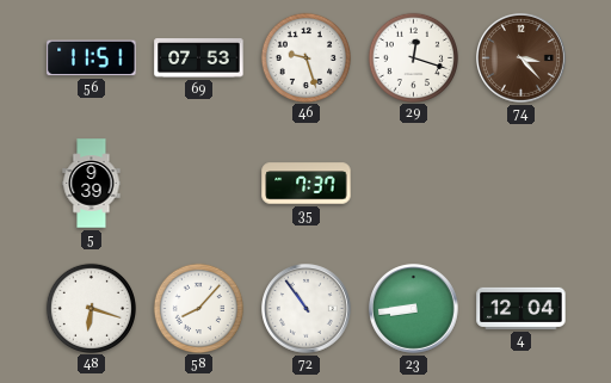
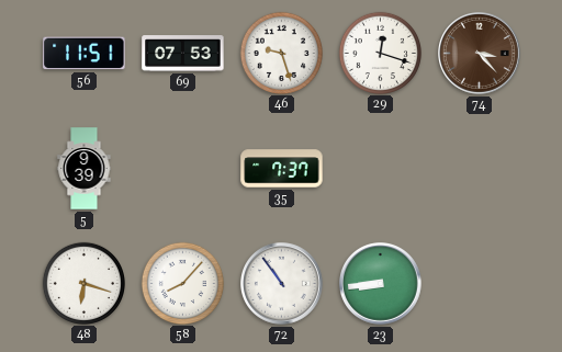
4: 12:04 -> none
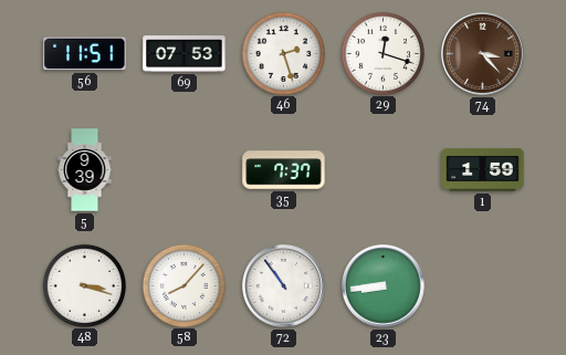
46: 9:27 -> 2:27
1: none -> 1:59
48: 6:18 -> 3:18
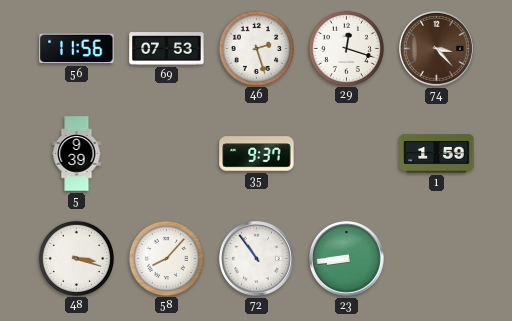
56: 11:51 -> 11:56
35: 7:37 -> 9:37
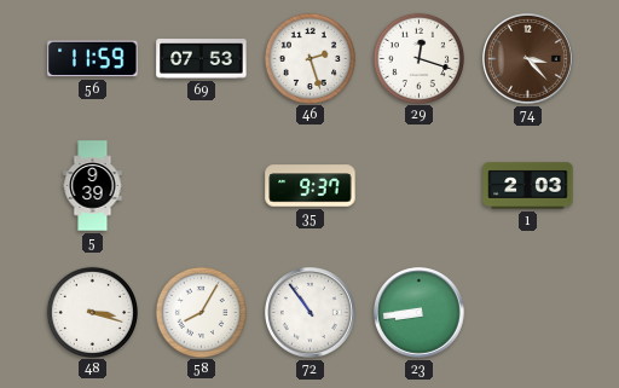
56: 11:56 -> 11:59
1: 1:59 -> 2:03
58: 8:07 -> 8:05
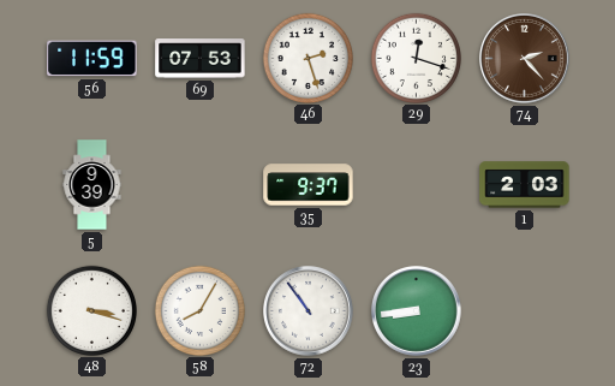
74: 3:23 -> 2:23
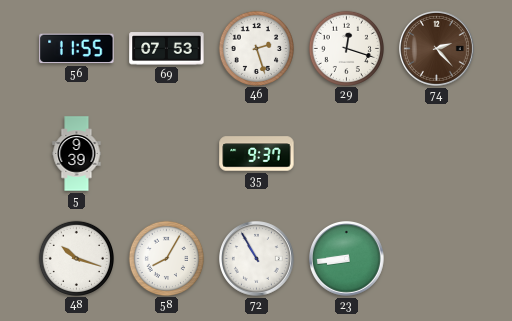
56: 11:59 -> 11:55
1: 2:03 -> none
48: 3:18 -> 10:18
72: 10:54 -> 10:55
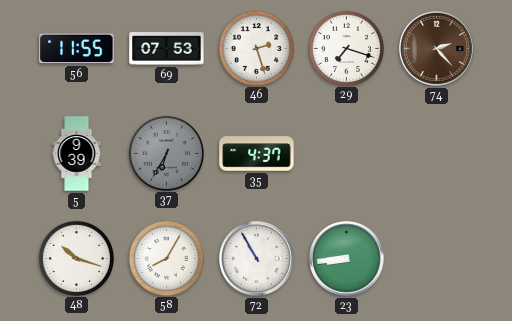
29: 12:18 -> 7:18
37: none -> 6:35
35: 9:37 -> 4:37
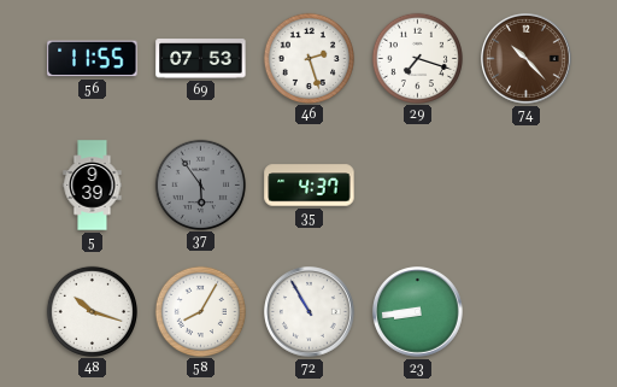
74: 2:23 -> 10:23
37: 6:35 -> 5:54
